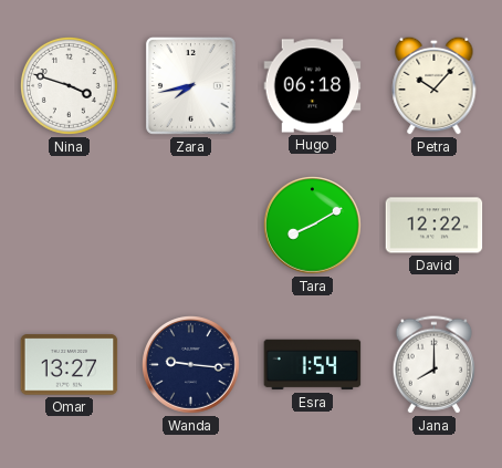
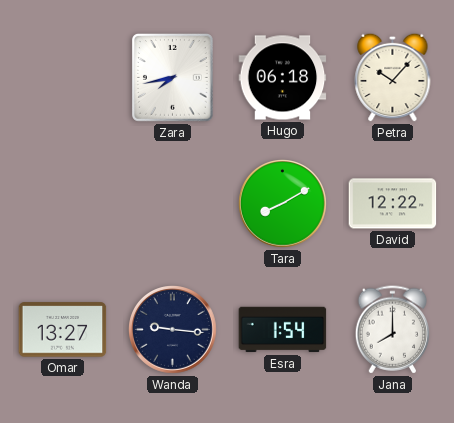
Nina: 3:48 -> none
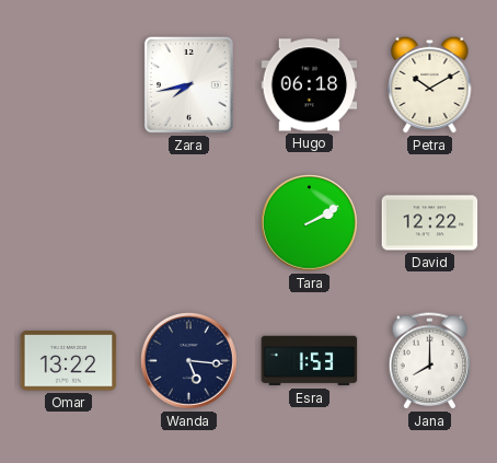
Petra: 10:07 -> 10:10
Tara: 8:10 -> 2:10
Omar: 13:27 -> 13:22
Wanda: 9:16 -> 5:16
Esra: 1:54 -> 1:53
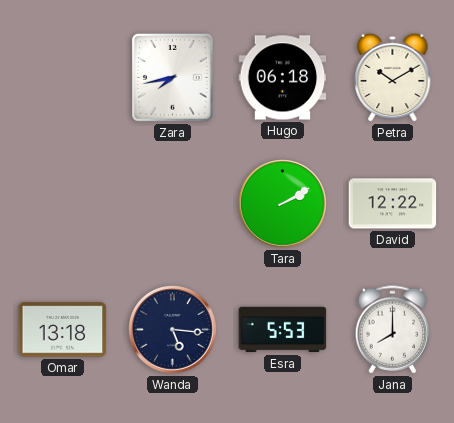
Omar: 13:22 -> 13:18
Esra: 1:53 -> 5:53
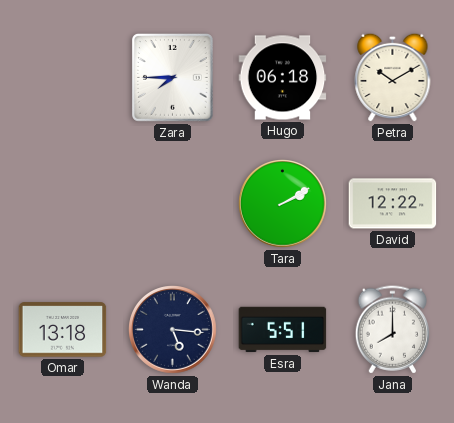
Zara: 7:43 -> 7:45
Esra: 5:53 -> 5:51
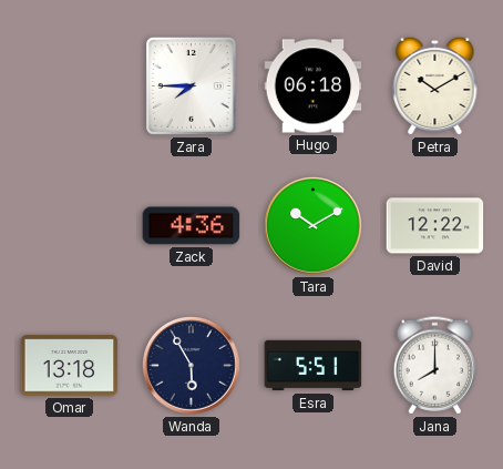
Zack: none -> 4:36
Tara: 2:10 -> 10:10
Wanda: 5:16 -> 5:55
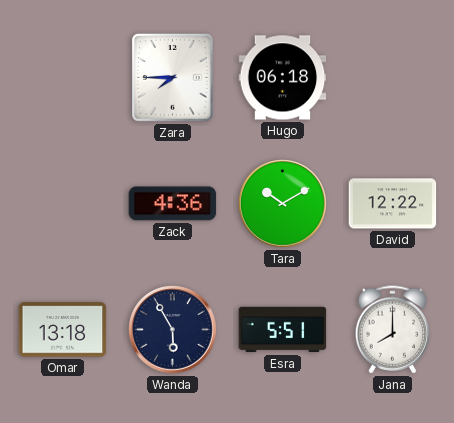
Petra: 10:10 -> none
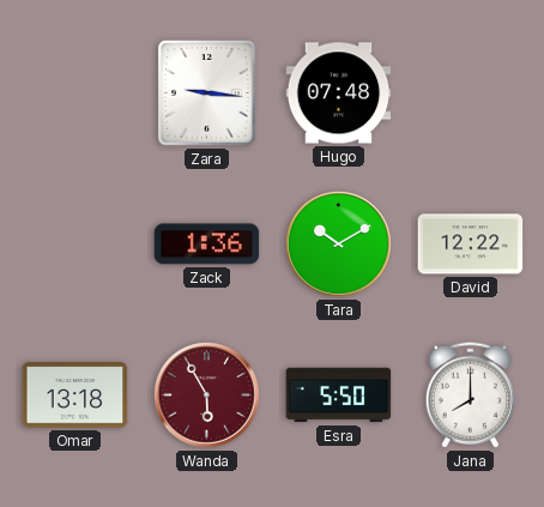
Zara: 7:45 -> 9:16
Hugo: 06:18 -> 07:48
Zack: 4:36 -> 1:36
Wanda dial: navy -> burgundy
Esra: 5:51 -> 5:50
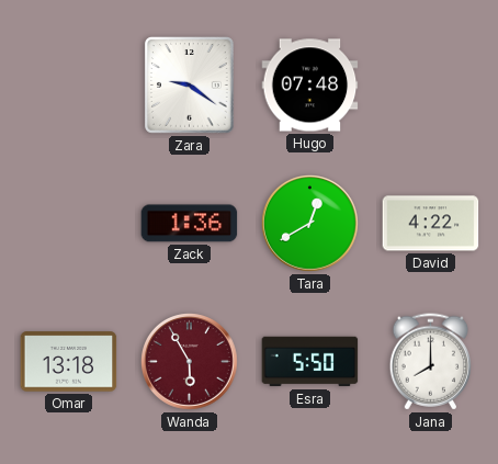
Zara: 9:16 -> 9:21
Tara: 10:10 -> 12:40
David: 12:22 -> 4:22
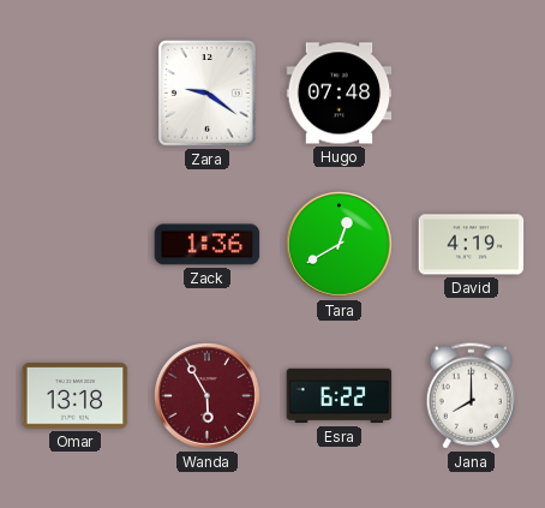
David: 4:22 -> 4:19
Esra: 5:50 -> 6:22
